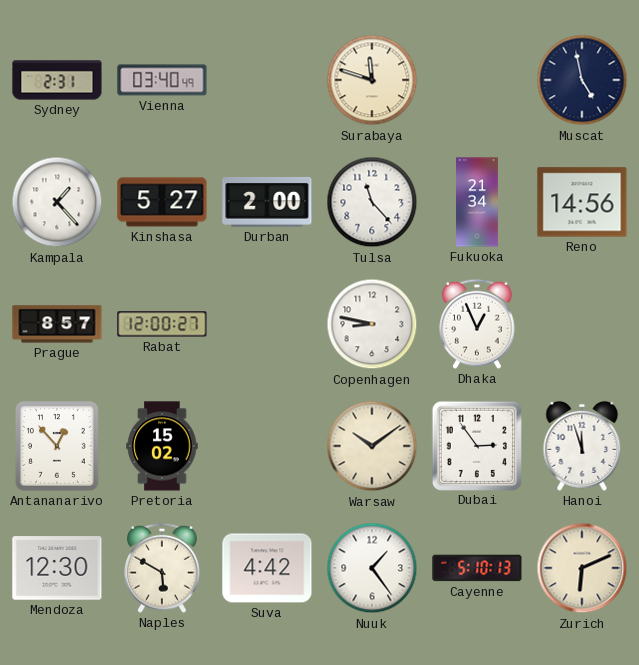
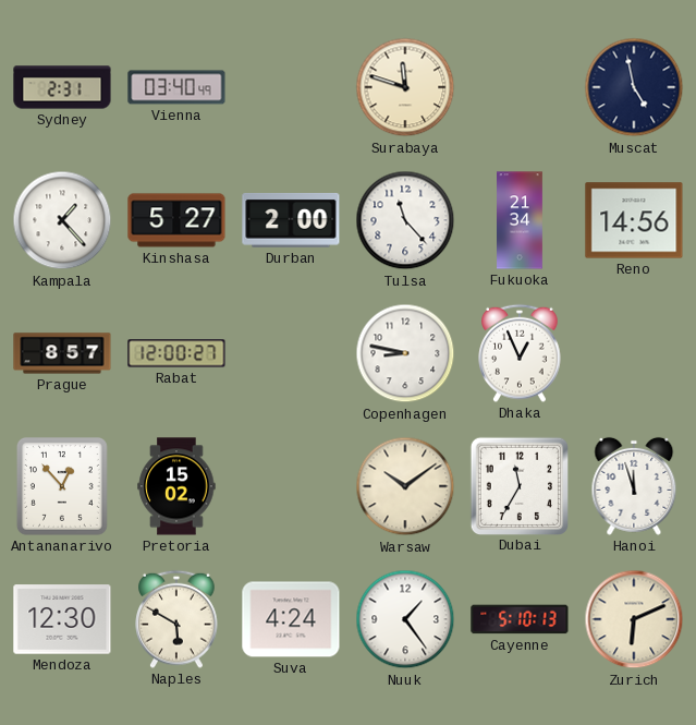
Dubai: 2:54 -> 11:35
Suva: 4:42 -> 4:24
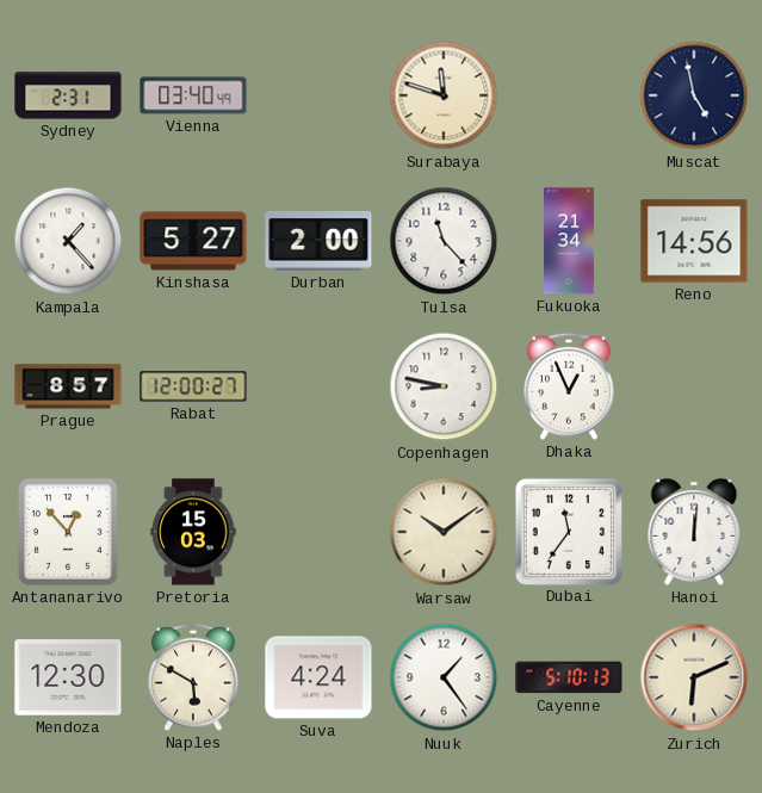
Pretoria: 15:02 -> 15:03
Dubai: 11:35 -> 11:36
Hanoi: 11:57 -> 12:01
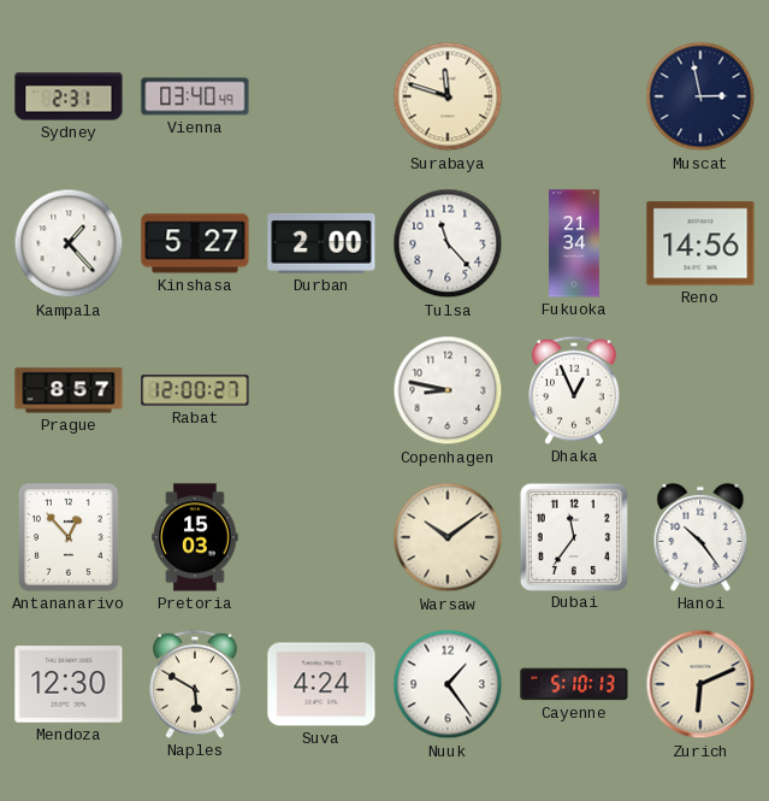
Muscat: 4:58 -> 2:58
Hanoi: 12:01 -> 10:24
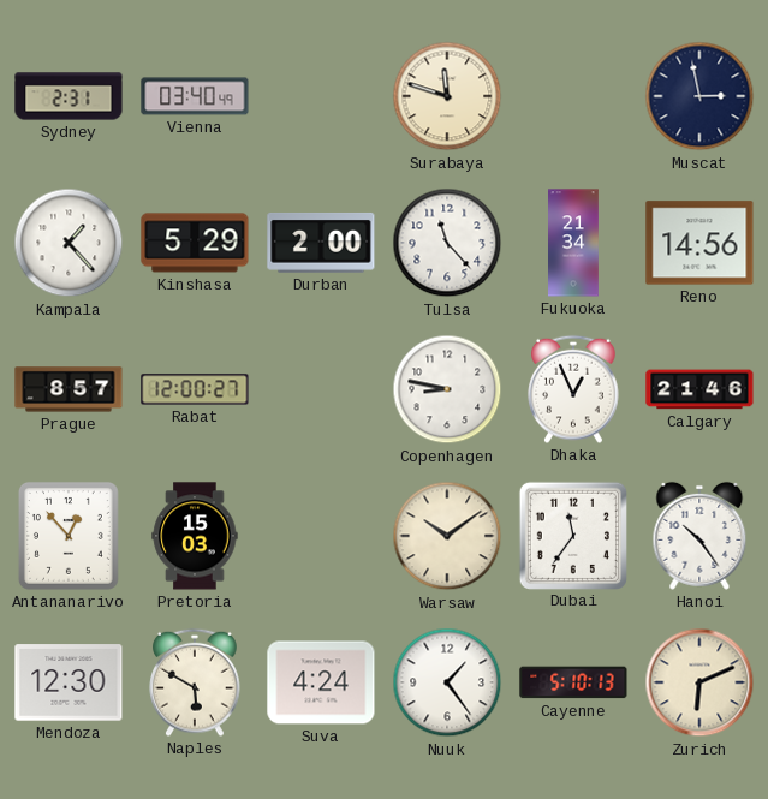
Kinshasa: 5:27 -> 5:29
Calgary: none -> 21:46
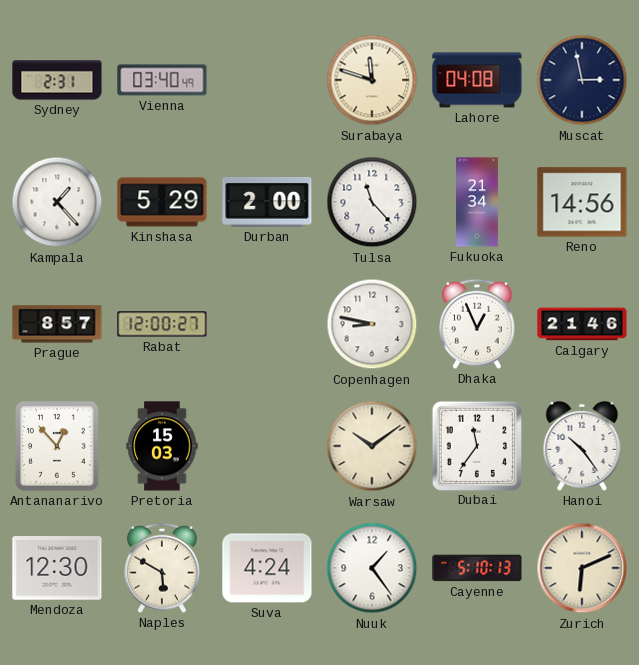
Lahore: none -> 04:08
